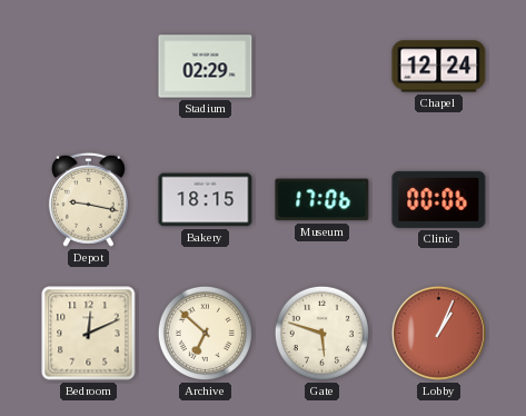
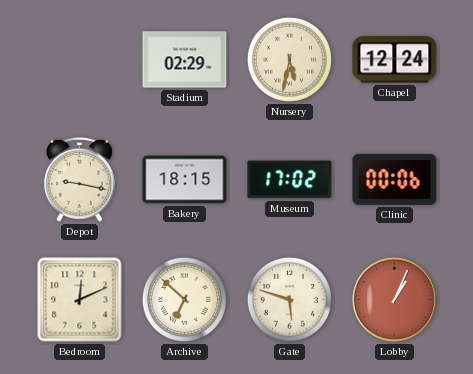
Nursery: none -> 5:32
Museum: 17:06 -> 17:02
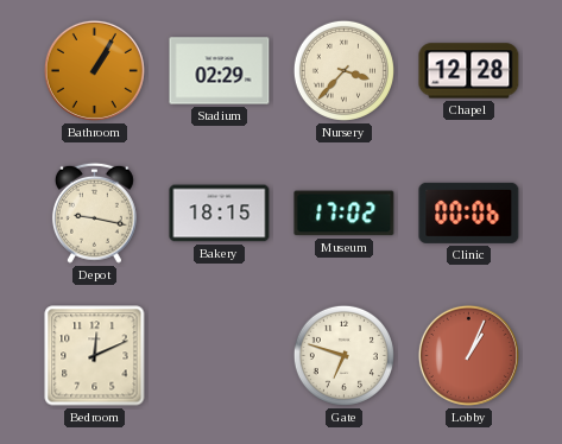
Bathroom: none -> 1:05
Nursery: 5:32 -> 3:37
Chapel: 12:24 -> 12:28
Archive: 6:52 -> none
Gate: 5:48 -> 6:48
